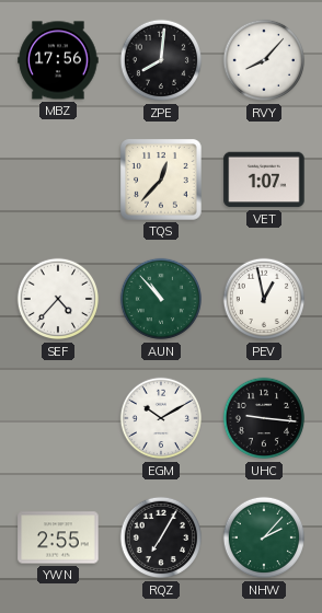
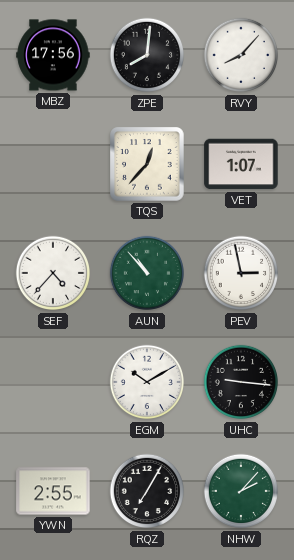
PEV: 12:58 -> 2:58
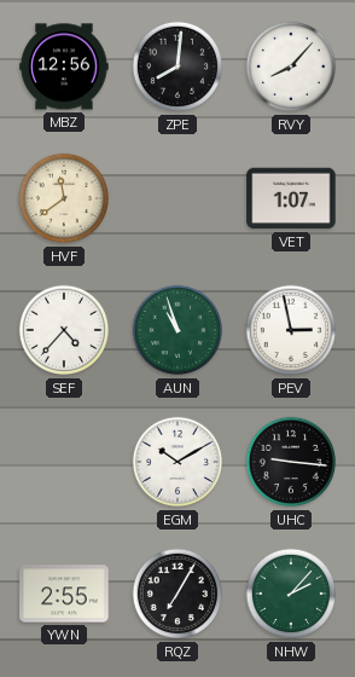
MBZ: 17:56 -> 12:56
HVF: none -> 11:39
TQS: 12:37 -> none
AUN: 10:53 -> 10:57
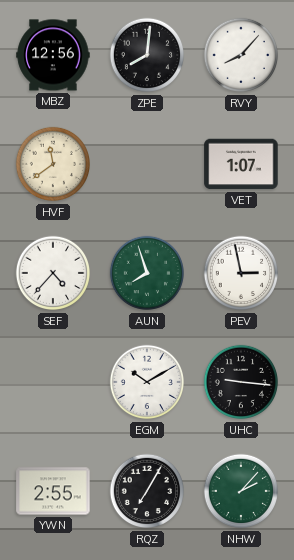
AUN: 10:57 -> 7:57
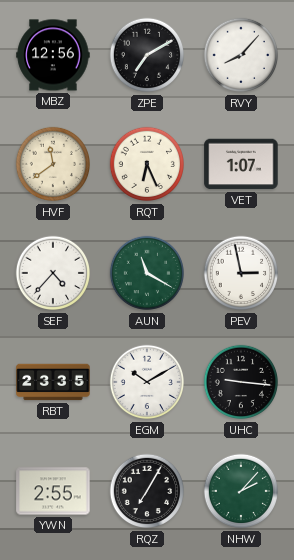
ZPE: 8:01 -> 7:10
RQT: none -> 6:26
AUN: 7:57 -> 11:20
RBT: none -> 23:35
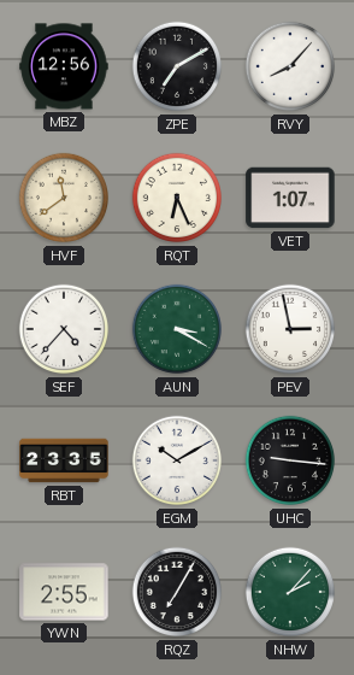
AUN: 11:20 -> 3:20
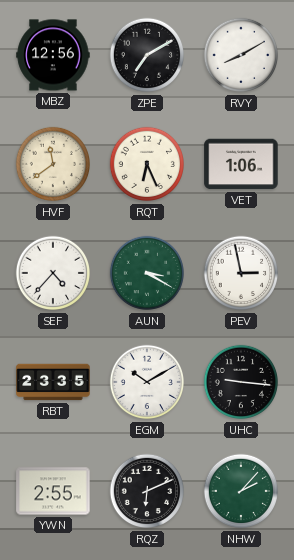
RVY: 8:07 -> 8:10
VET: 1:07 -> 1:06
RQZ: 7:05 -> 6:11
